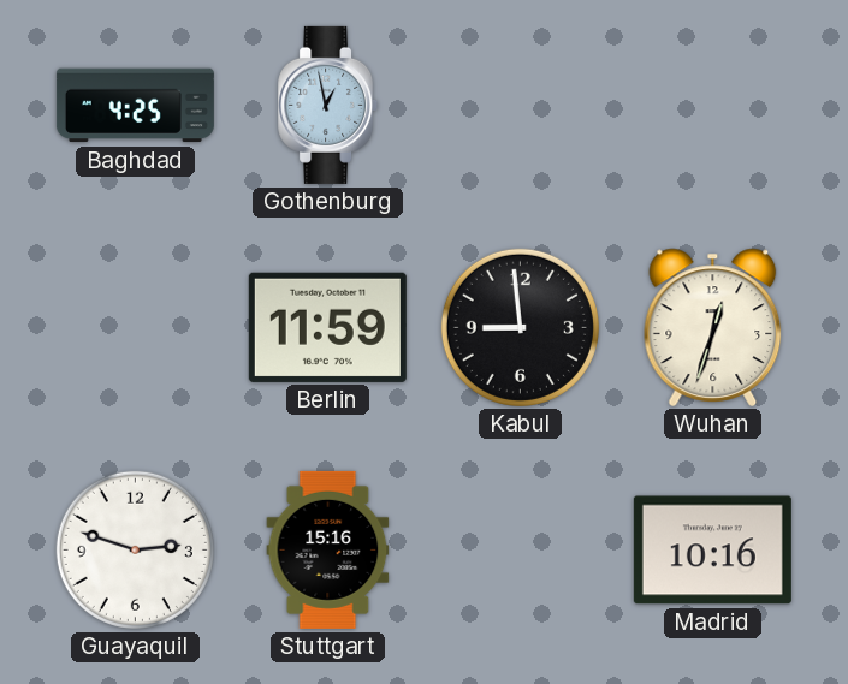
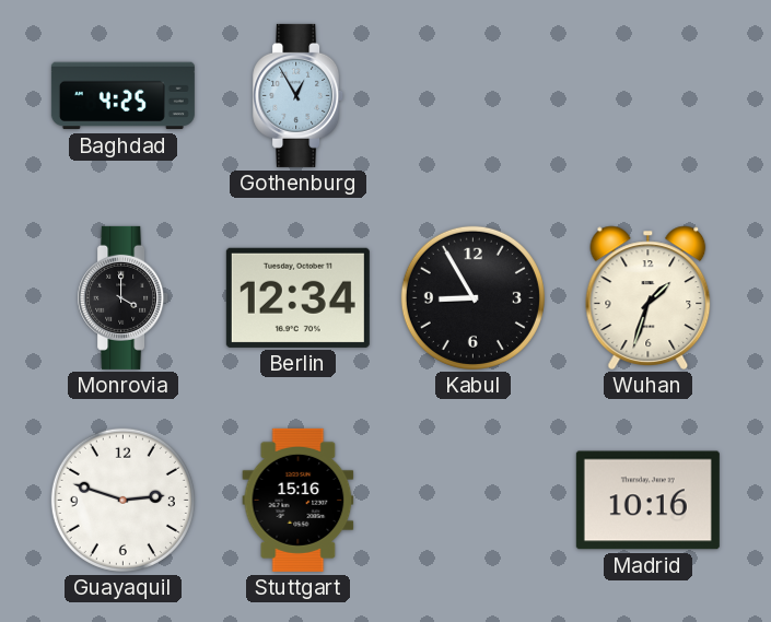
Gothenburg: 12:58 -> 12:55
Monrovia: none -> 4:00
Berlin: 11:59 -> 12:34
Kabul: 8:59 -> 8:55
Wuhan: 12:33 -> 1:33
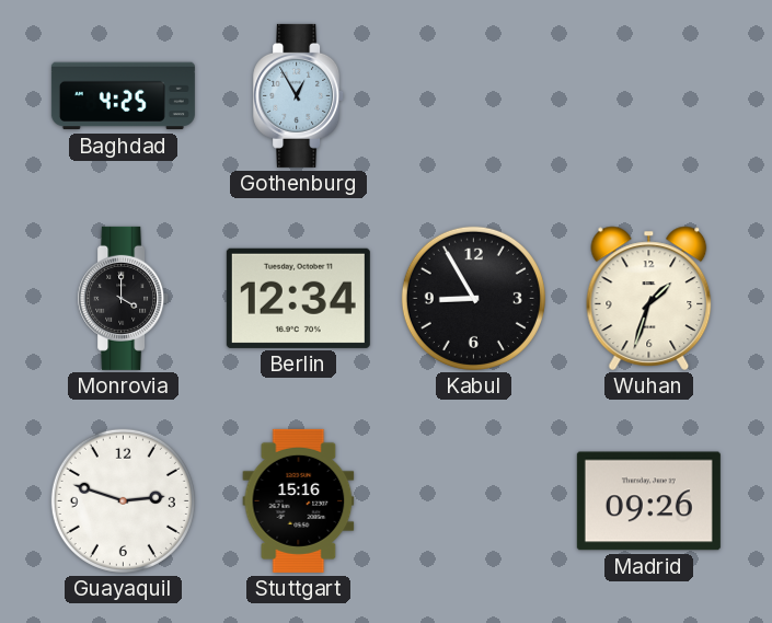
Madrid: 10:16 -> 09:26
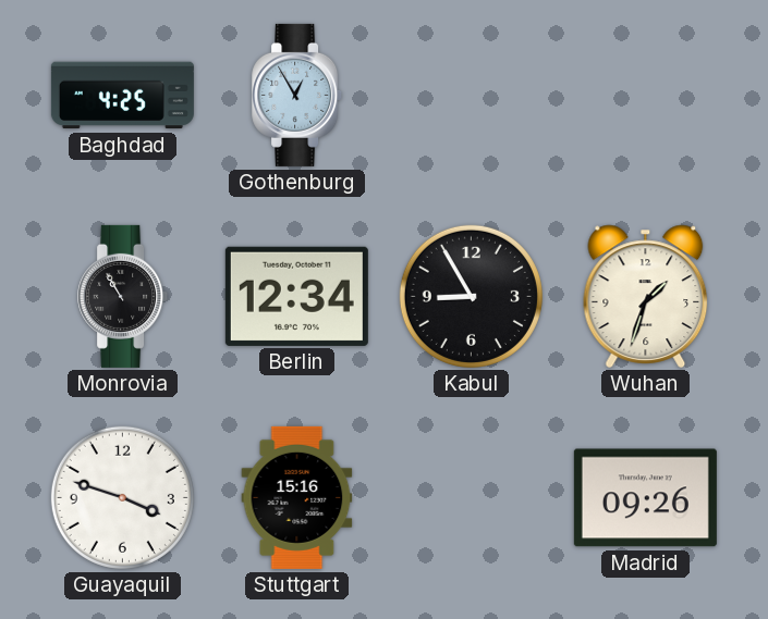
Monrovia: 4:00 -> 10:55
Guayaquil: 2:48 -> 3:48
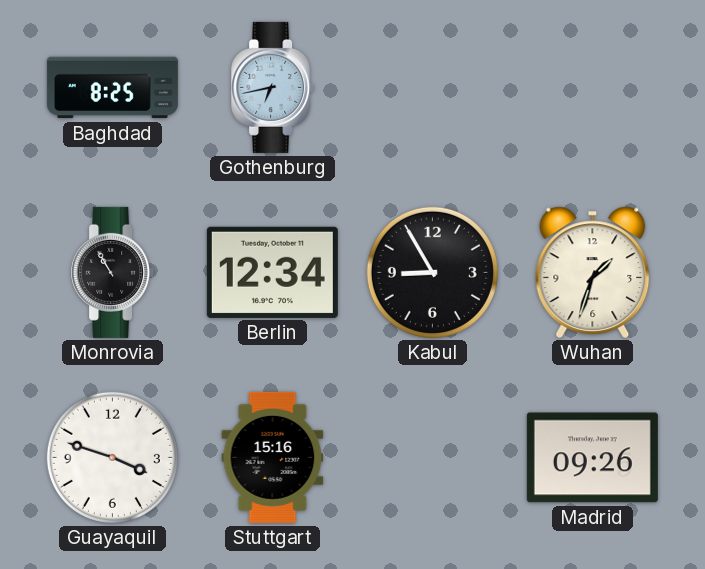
Baghdad: 4:25 -> 8:25
Gothenburg: 12:55 -> 6:43
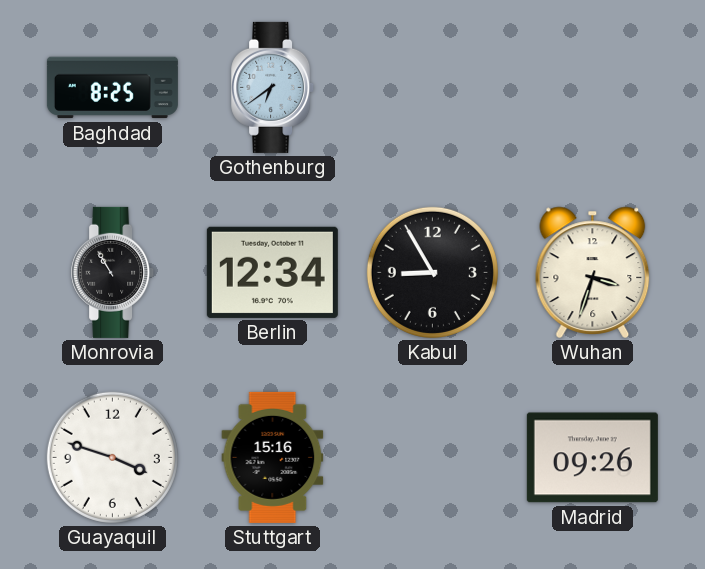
Gothenburg: 6:43 -> 6:39
Wuhan: 1:33 -> 3:33
